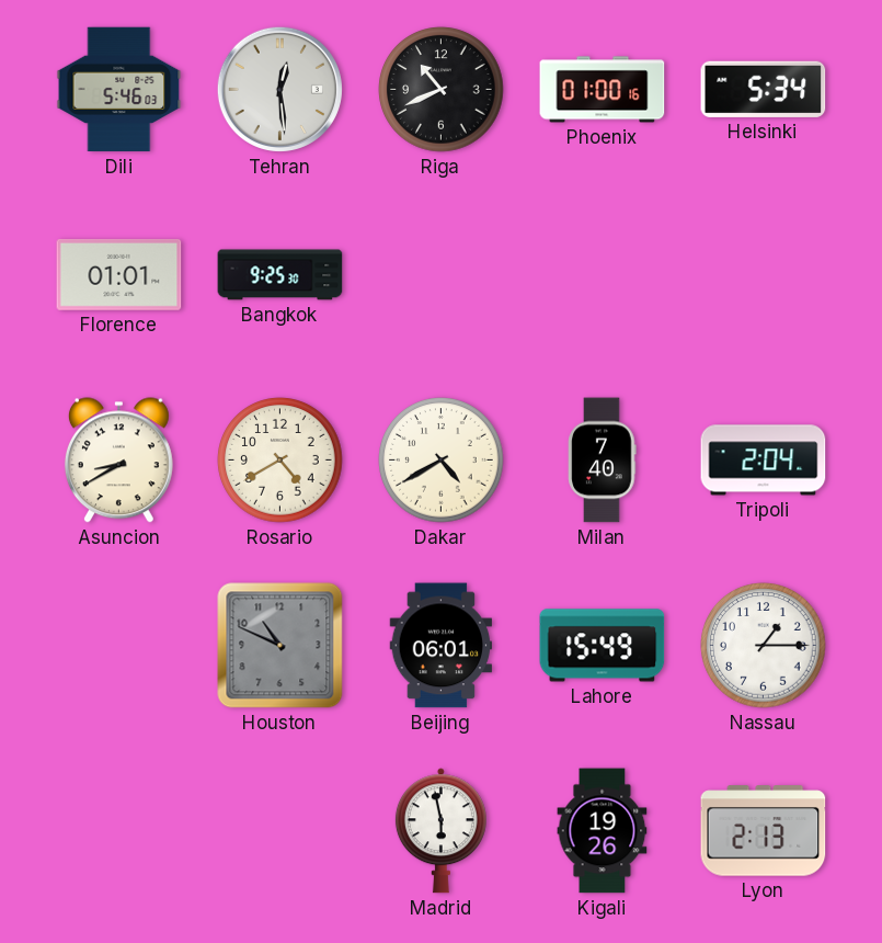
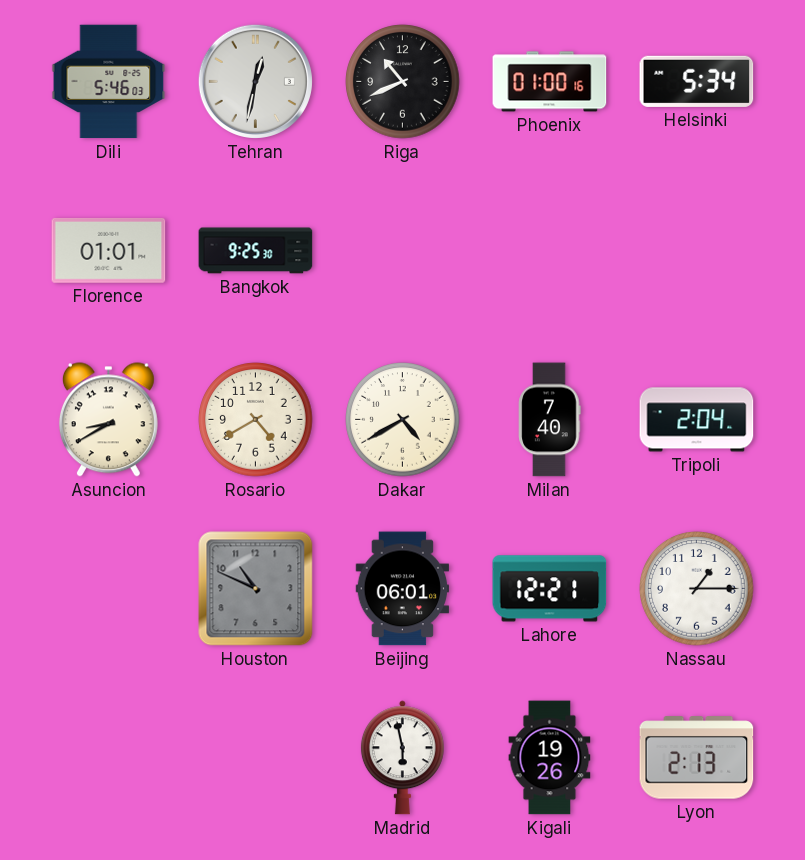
Tehran: 12:29 -> 12:32
Lahore: 15:49 -> 12:21
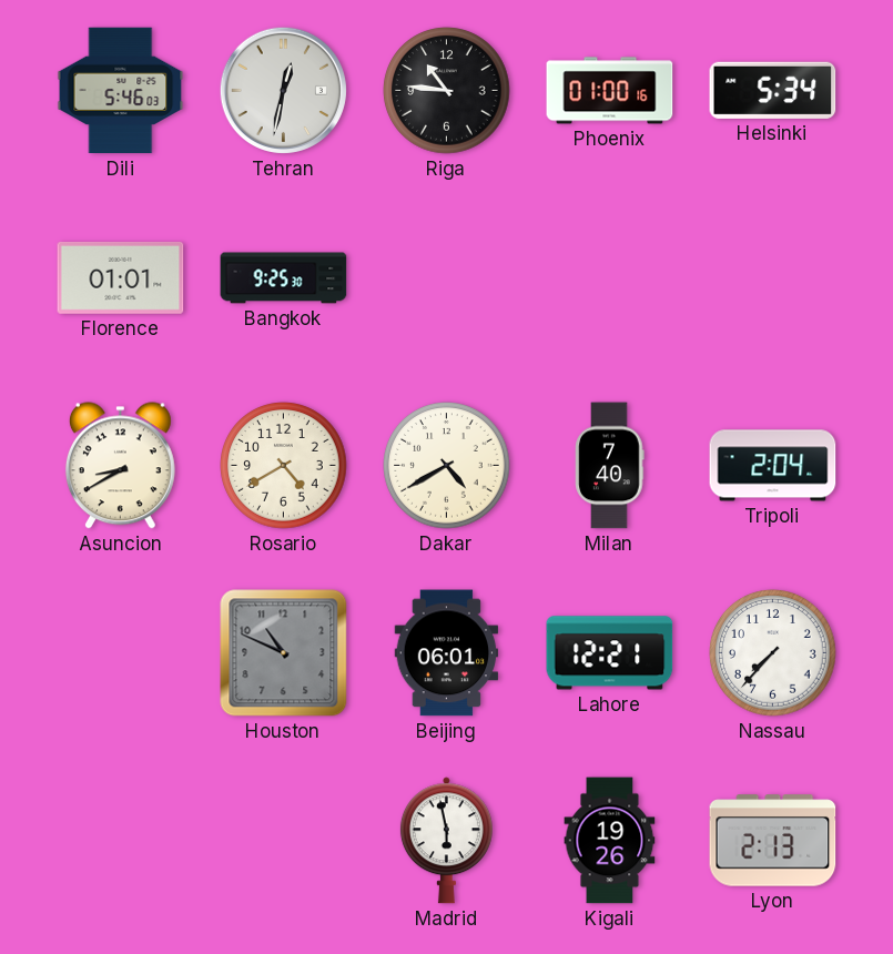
Riga: 10:41 -> 10:46
Nassau: 1:15 -> 7:37
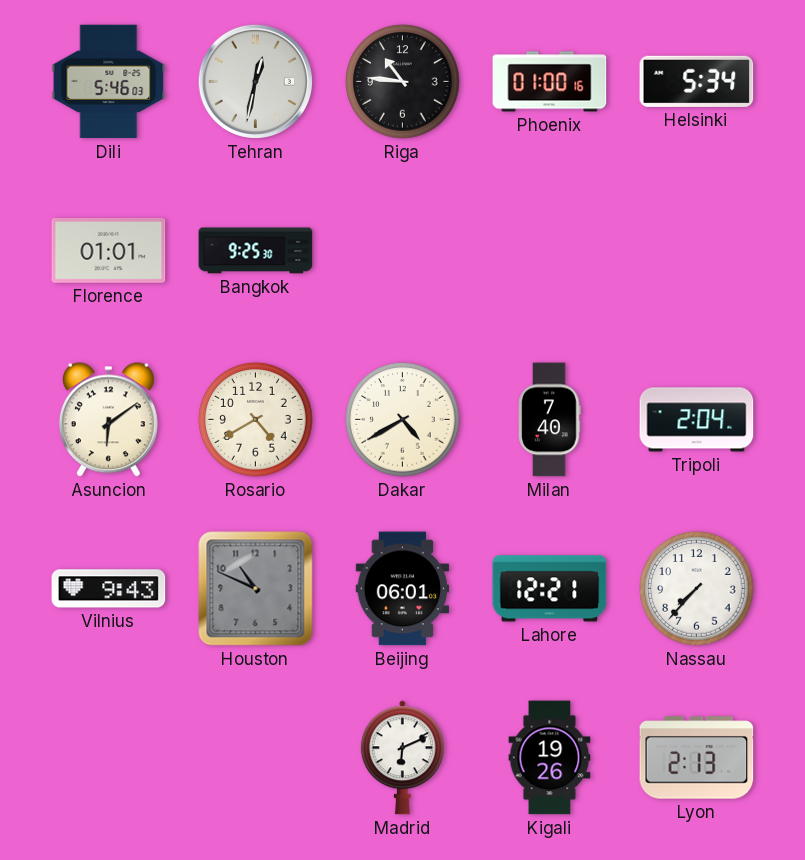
Asuncion: 8:40 -> 6:09
Vilnius: none -> 9:43
Madrid: 5:58 -> 6:11
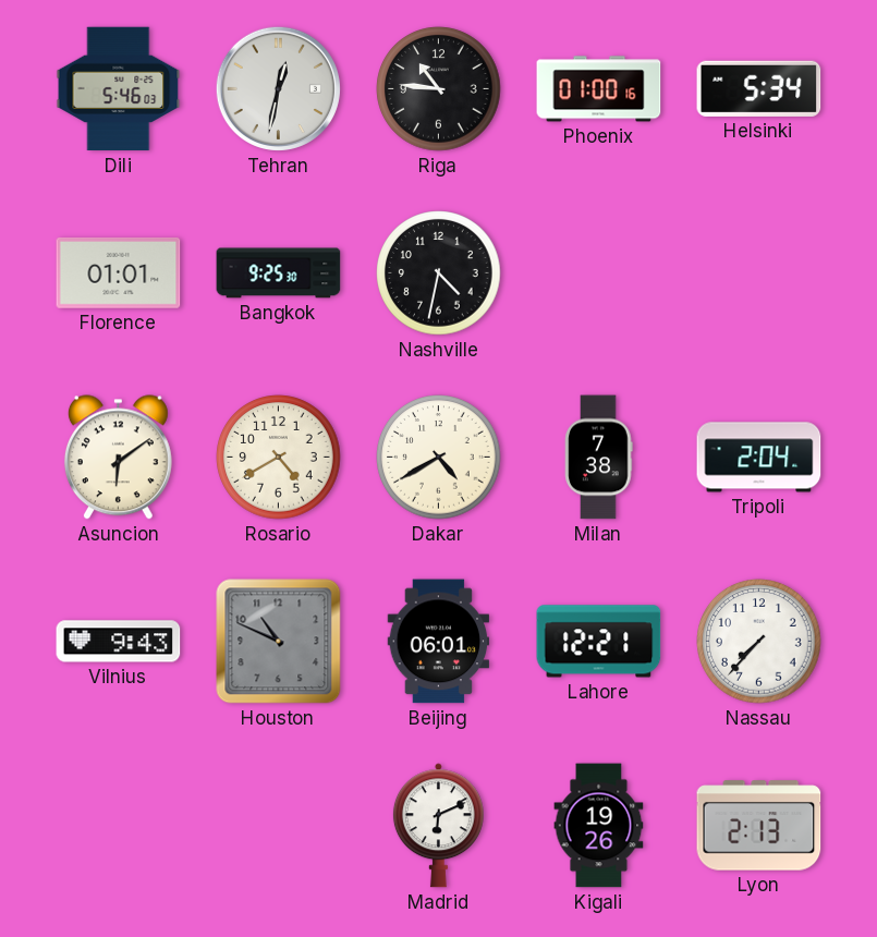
Nashville: none -> 4:32
Milan: 7:40 -> 7:38
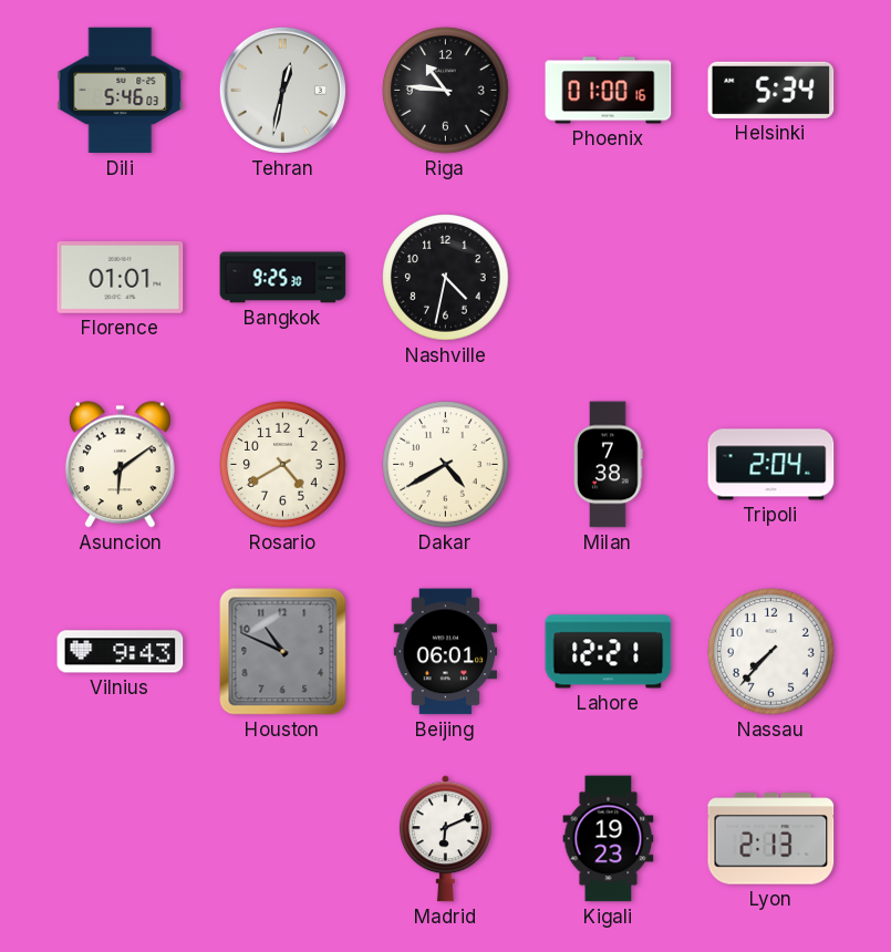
Kigali: 19:26 -> 19:23
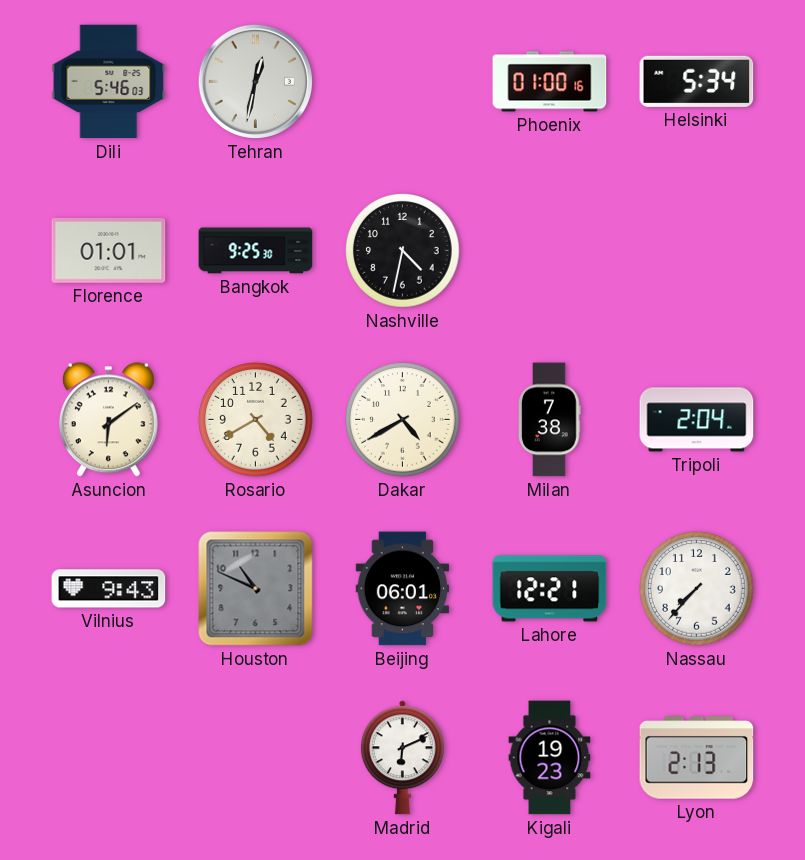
Riga: 10:46 -> none
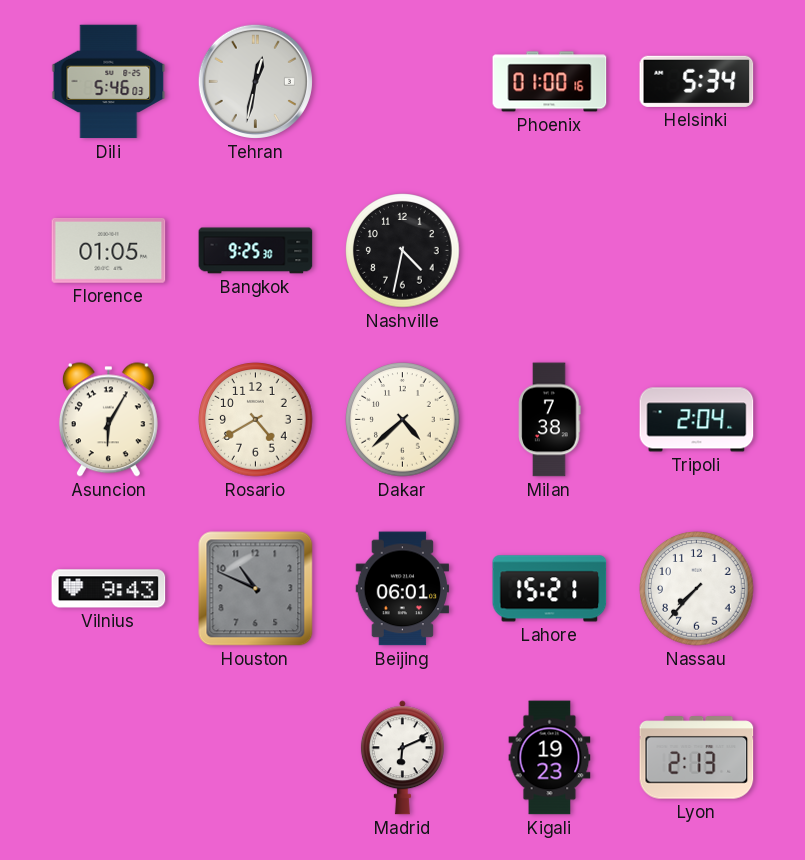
Florence: 01:01 -> 01:05
Asuncion: 6:09 -> 6:05
Dakar: 4:40 -> 4:38
Lahore: 12:21 -> 15:21
